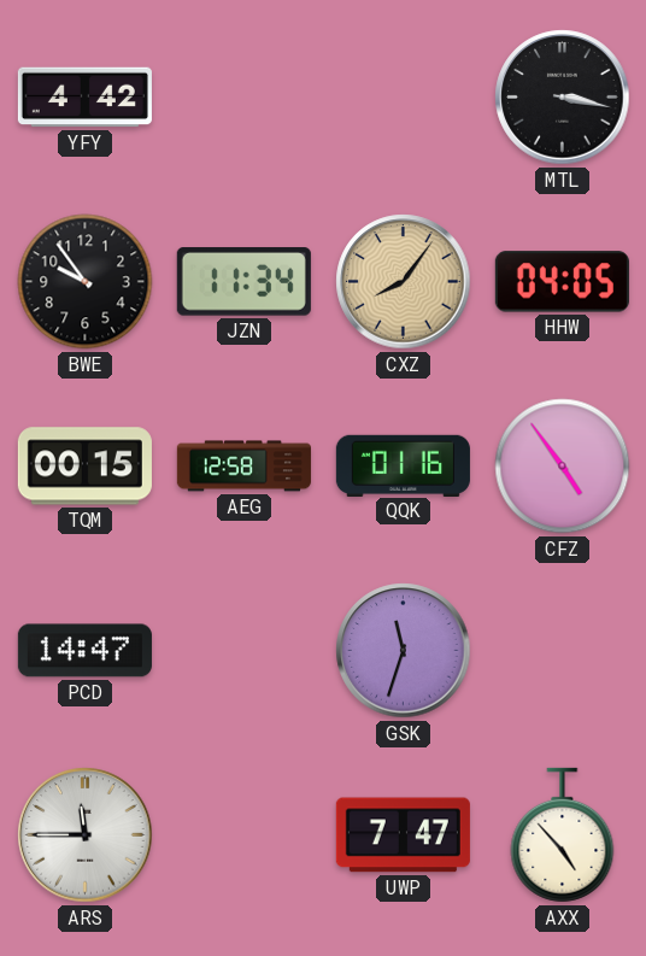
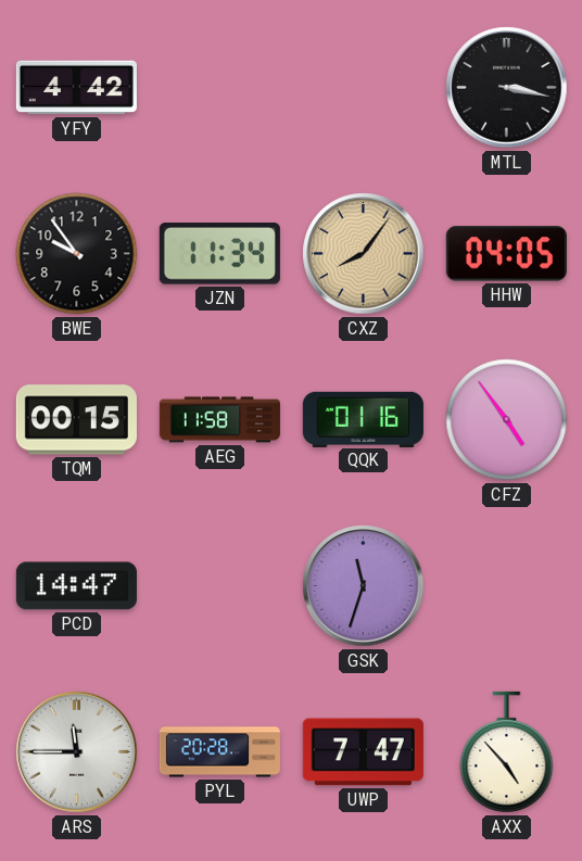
AEG: 12:58 -> 11:58
PYL: none -> 20:28
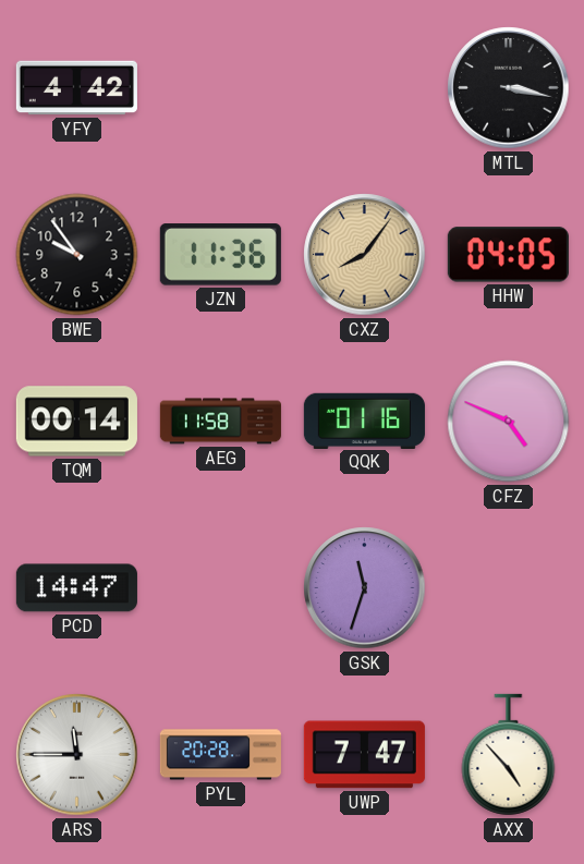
JZN: 11:34 -> 11:36
TQM: 00:15 -> 00:14
CFZ: 4:54 -> 4:49
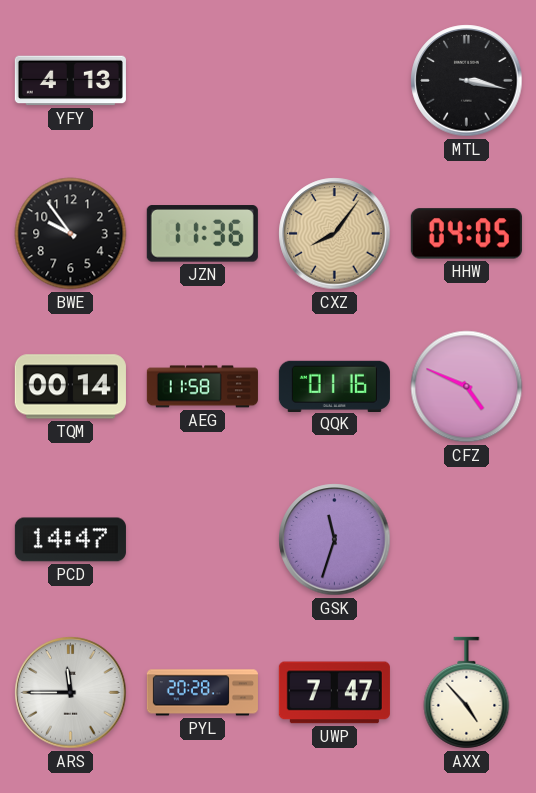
YFY: 4:42 -> 4:13
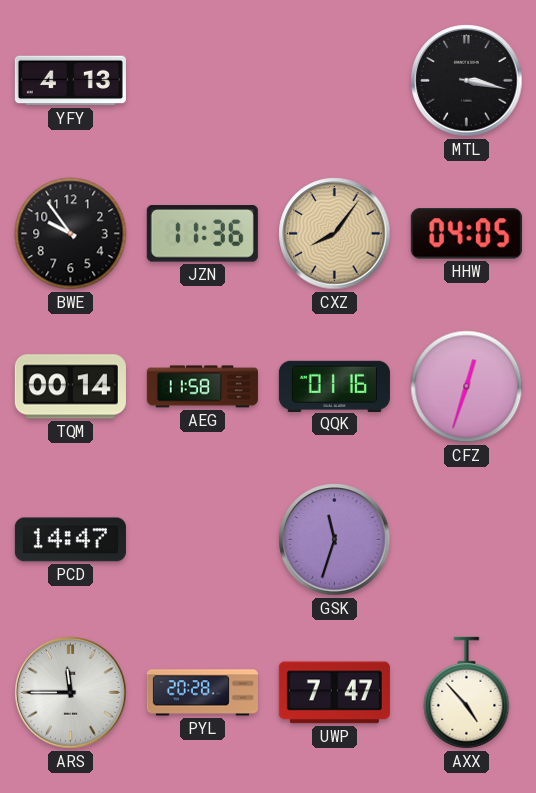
CFZ: 4:49 -> 12:33
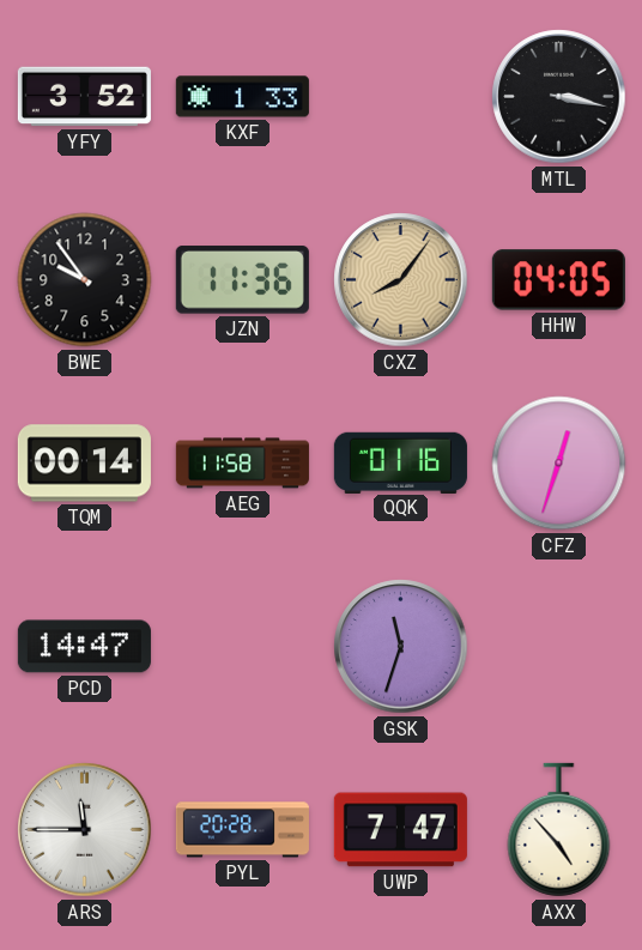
YFY: 4:13 -> 3:52
KXF: none -> 1:33
